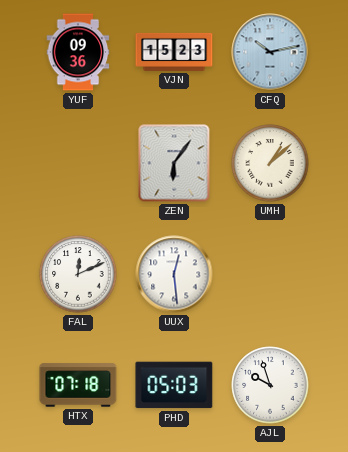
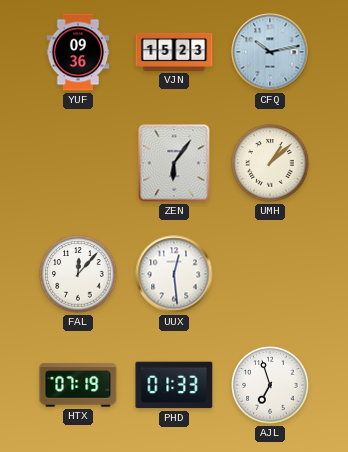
FAL: 12:11 -> 12:07
HTX: 07:18 -> 07:19
PHD: 05:03 -> 01:33
AJL: 9:57 -> 6:57
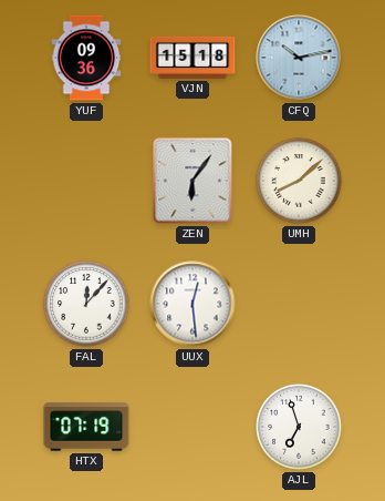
VJN: 15:23 -> 15:18
UMH: 1:08 -> 8:08
PHD: 01:33 -> none
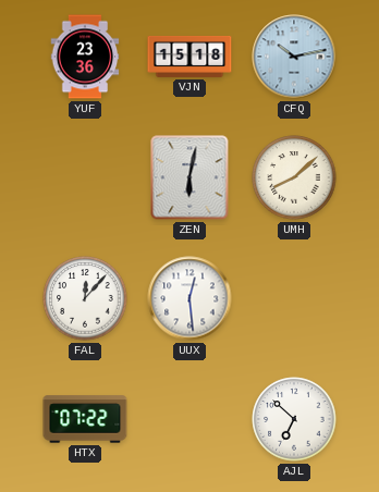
YUF: 09:36 -> 23:36
ZEN: 6:06 -> 6:02
HTX: 07:19 -> 07:22
AJL: 6:57 -> 6:52
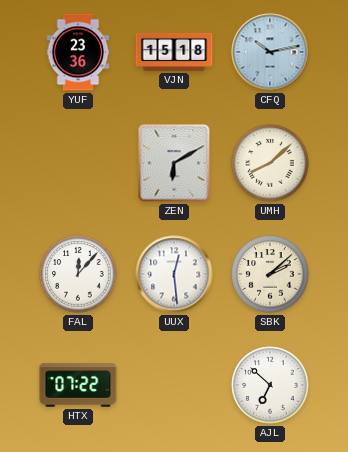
ZEN: 6:02 -> 6:10
SBK: none -> 2:08
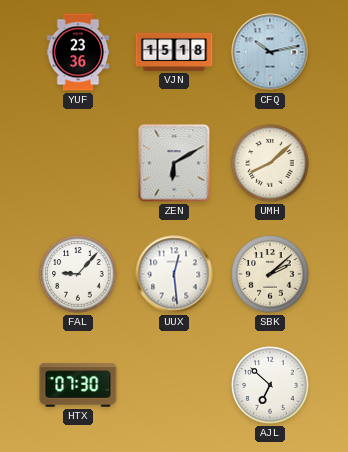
FAL: 12:07 -> 9:07
HTX: 07:22 -> 07:30
